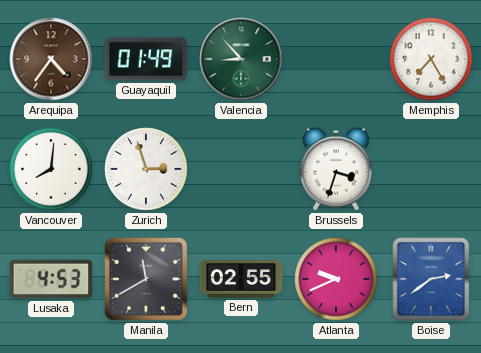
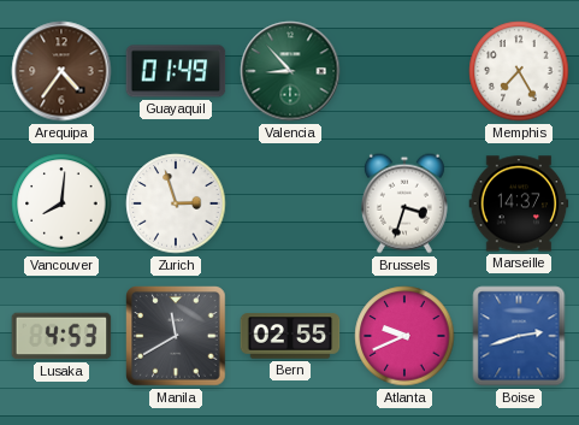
Marseille: none -> 14:37
Boise: 2:39 -> 2:42
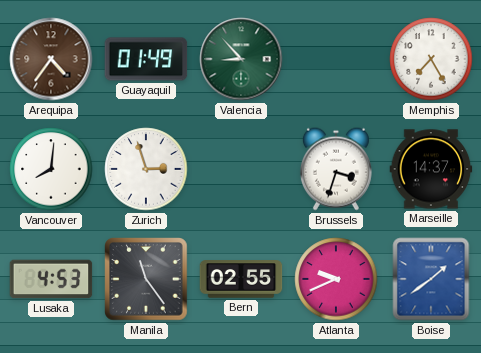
Manila: 11:40 -> 11:24
Boise: 2:42 -> 1:39
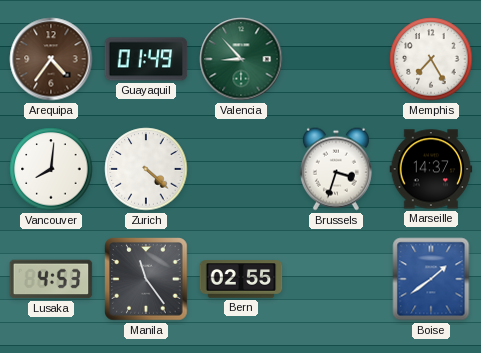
Zurich: 2:57 -> 4:22
Atlanta: 9:41 -> none
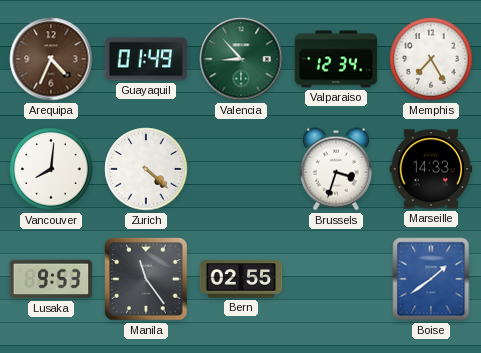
Arequipa: 4:36 -> 4:34
Valparaiso: none -> 12:34
Marseille: 14:37 -> 14:33
Lusaka: 4:53 -> 9:53
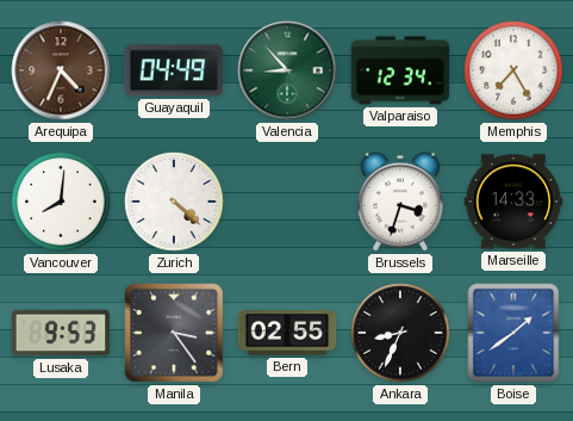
Guayaquil: 01:49 -> 04:49
Manila: 11:24 -> 3:24
Ankara: none -> 8:34
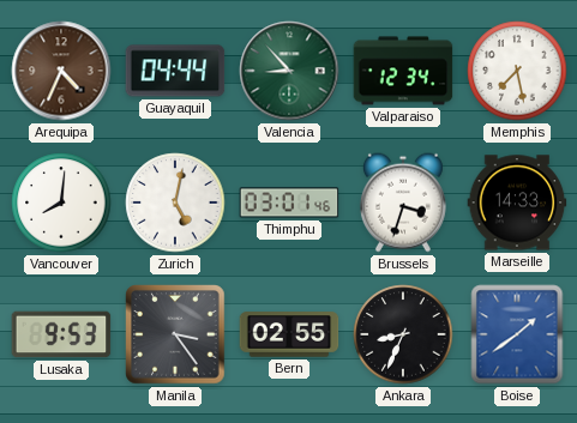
Guayaquil: 04:49 -> 04:44
Memphis: 7:25 -> 7:28
Zurich: 4:22 -> 5:02
Thimphu: none -> 03:01
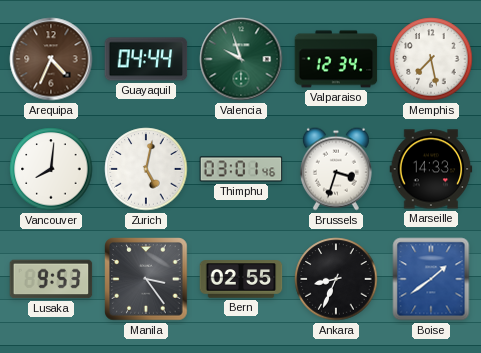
Valencia: 8:53 -> 9:57
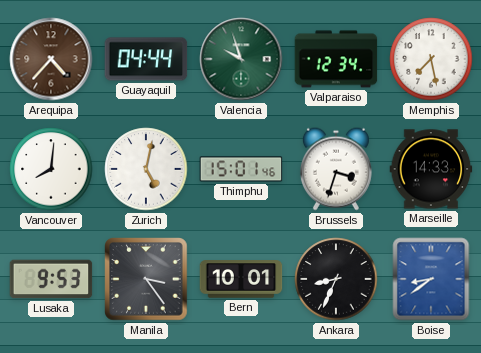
Arequipa: 4:34 -> 4:37
Thimphu: 03:01 -> 15:01
Bern: 02:55 -> 10:01
Boise: 1:39 -> 8:39
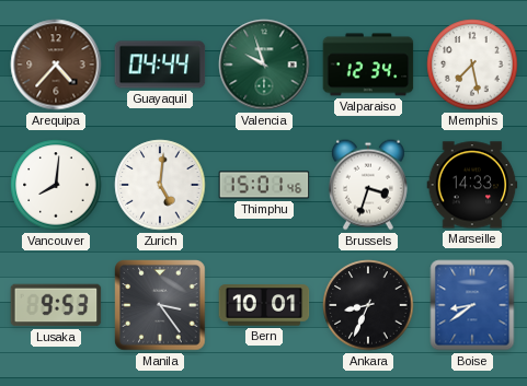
Zurich: 5:02 -> 5:01
